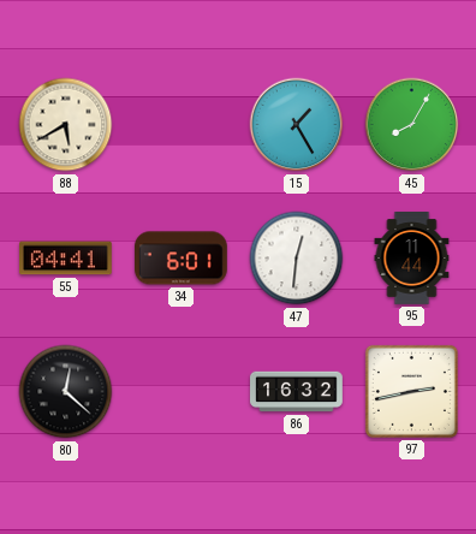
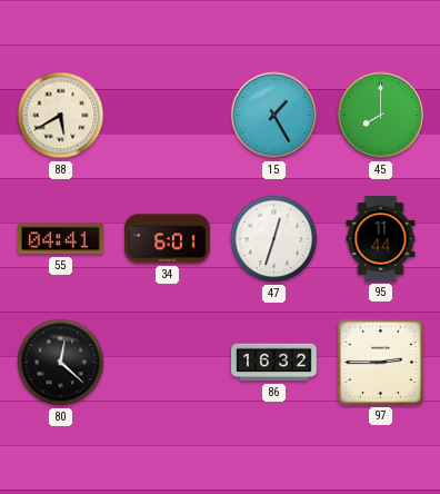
45: 8:05 -> 8:00
47: 12:31 -> 12:33
97: 2:43 -> 2:45
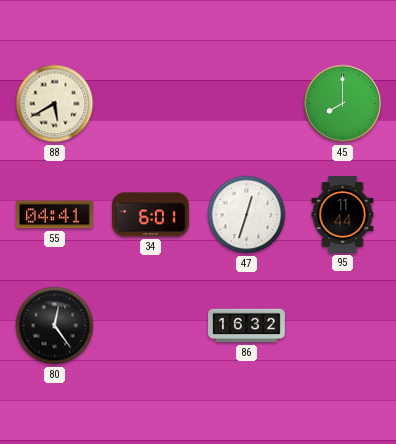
15: 1:25 -> none
80: 12:22 -> 12:24
97: 2:45 -> none
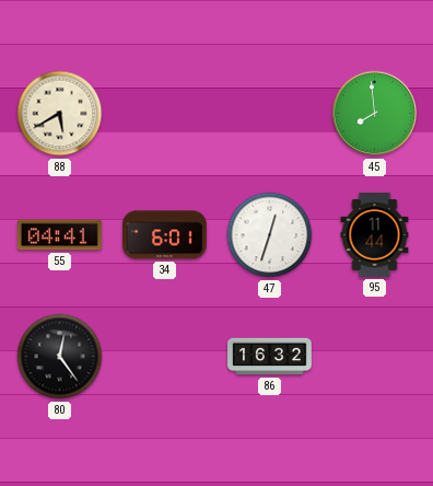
45: 8:00 -> 7:59
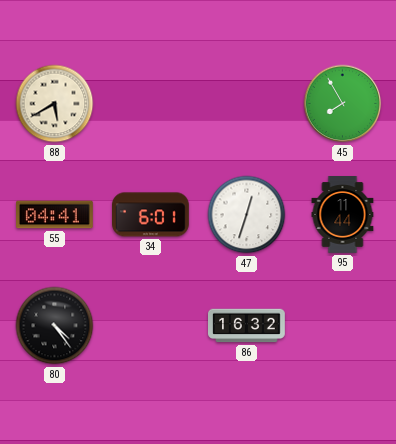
45: 7:59 -> 7:55
80: 12:24 -> 4:24
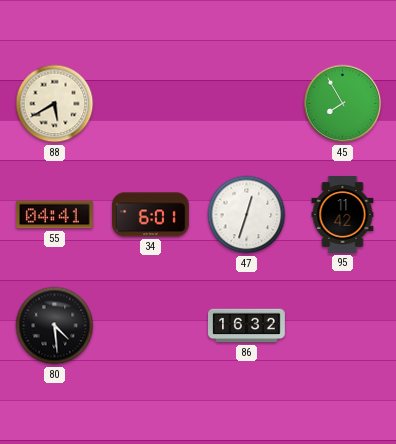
95: 11:44 -> 11:42
80: 4:24 -> 4:29
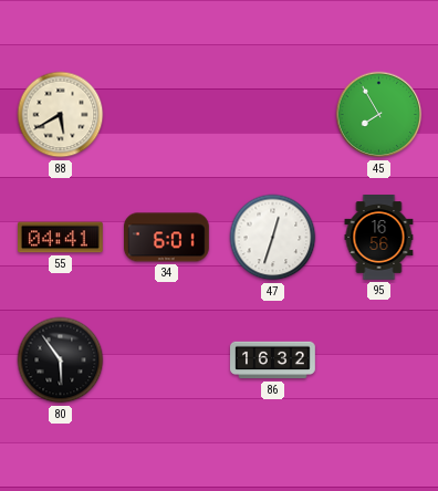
95: 11:42 -> 16:56
80: 4:29 -> 5:54
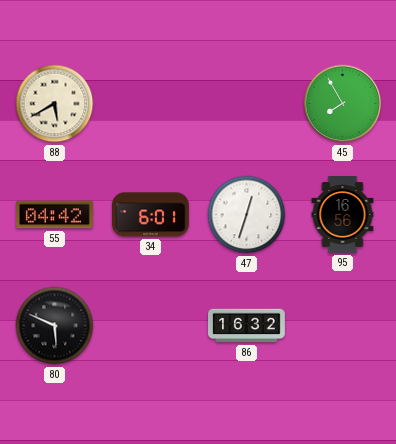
55: 04:41 -> 04:42
80: 5:54 -> 5:49
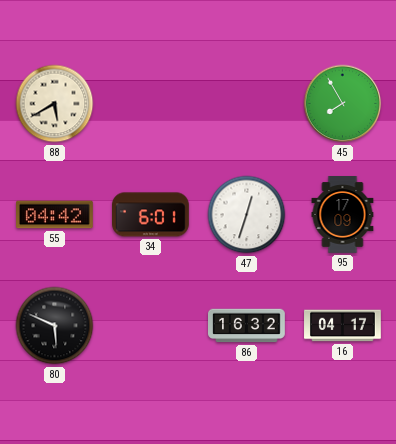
95: 16:56 -> 17:09
16: none -> 04:17
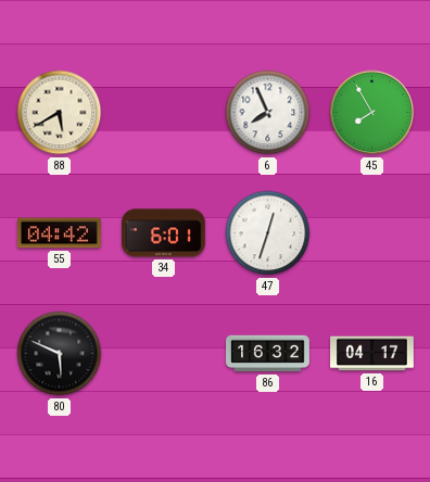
6: none -> 7:56
95: 17:09 -> none
